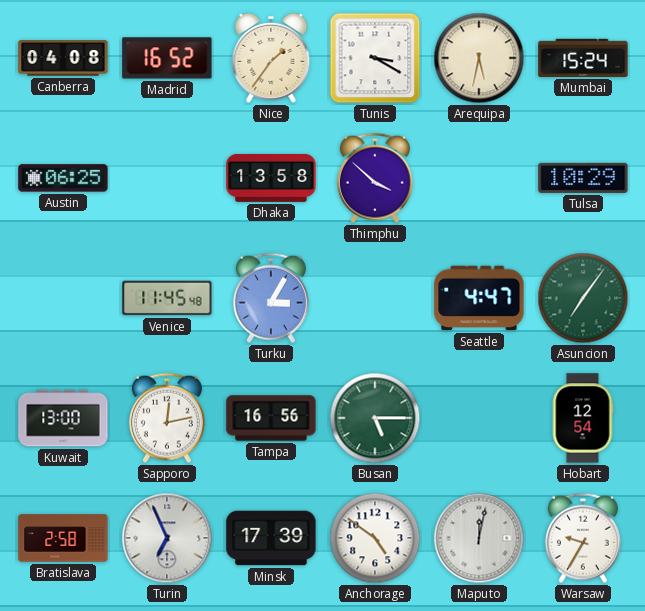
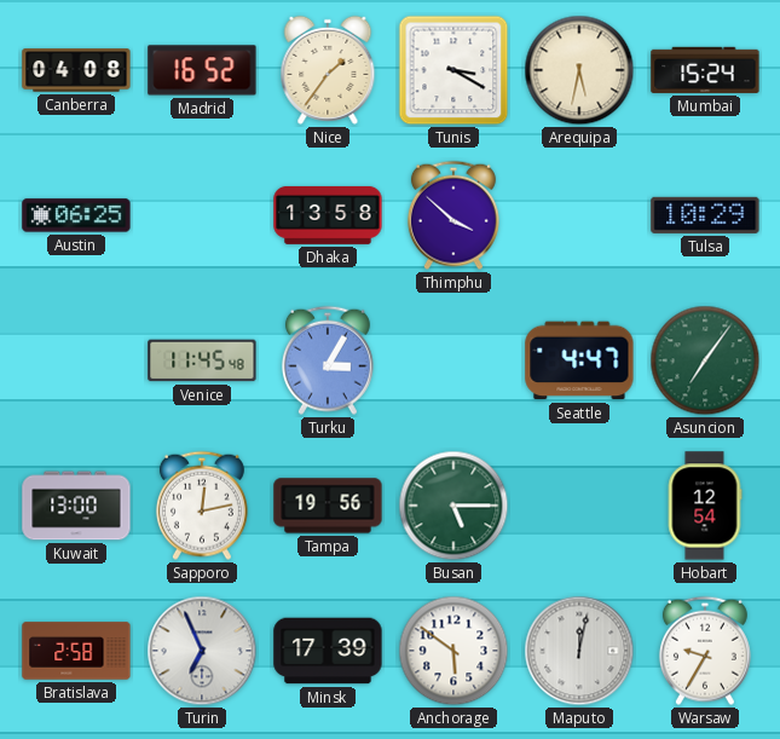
Tampa: 16:56 -> 19:56
Anchorage: 4:51 -> 5:51
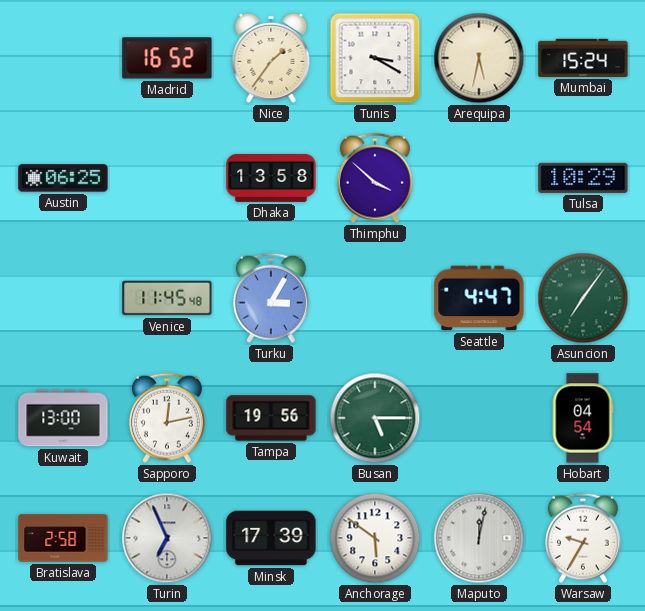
Canberra: 04:08 -> none
Hobart: 12:54 -> 04:54
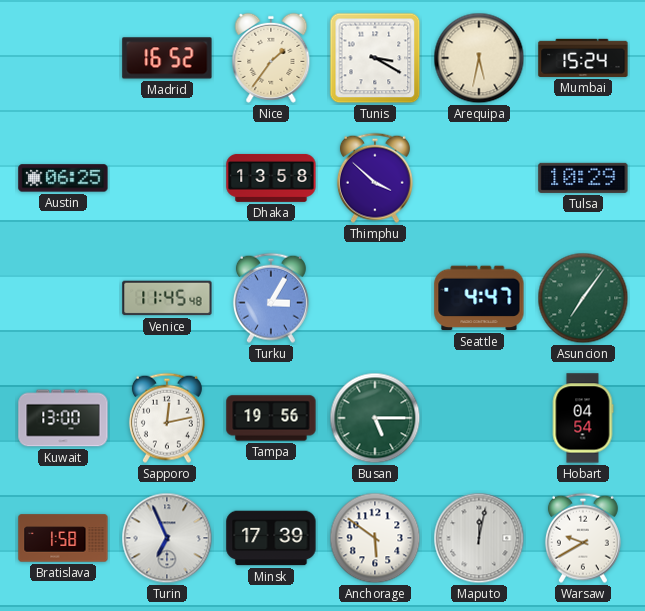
Bratislava: 2:58 -> 1:58
Warsaw: 9:35 -> 9:40
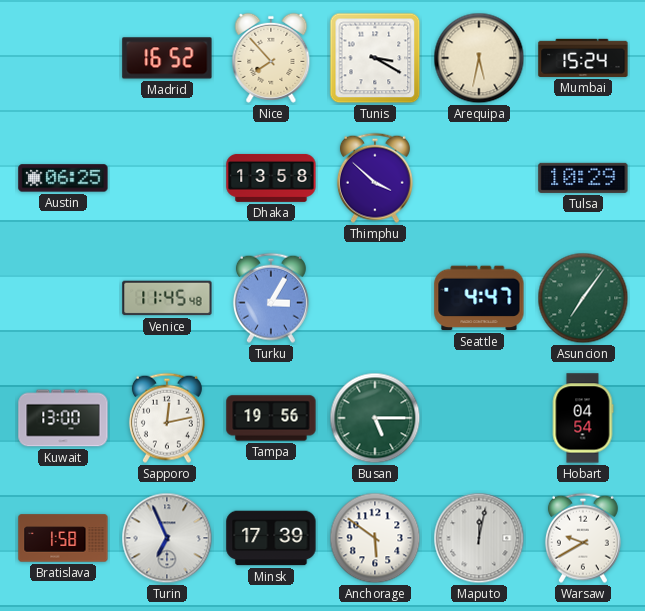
Nice: 1:36 -> 7:53
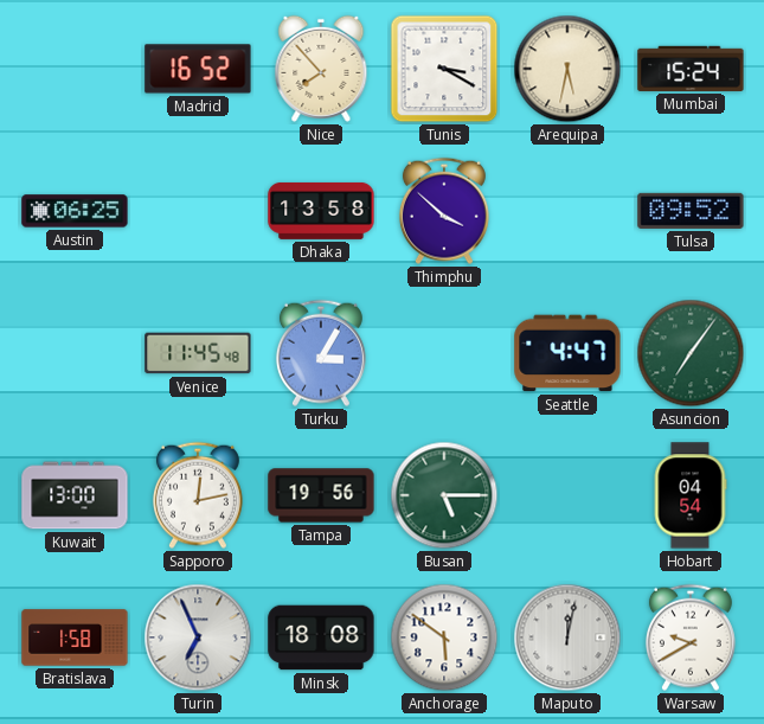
Tulsa: 10:29 -> 09:52
Minsk: 17:39 -> 18:08
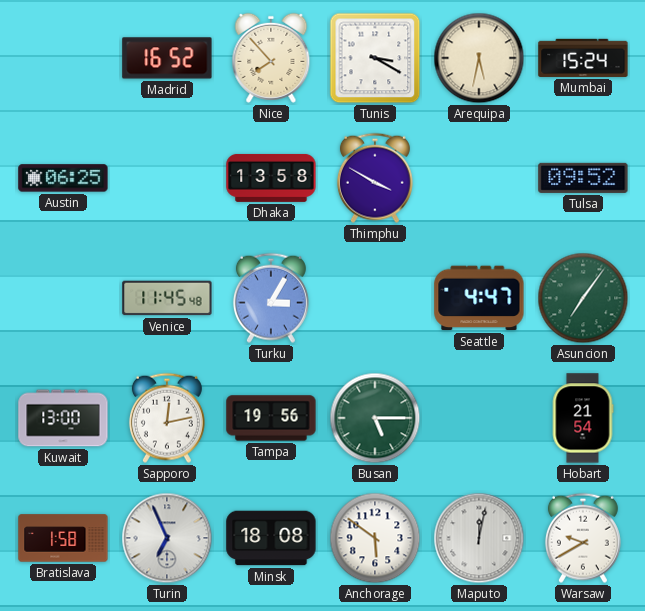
Thimphu: 3:52 -> 3:50
Hobart: 04:54 -> 21:54
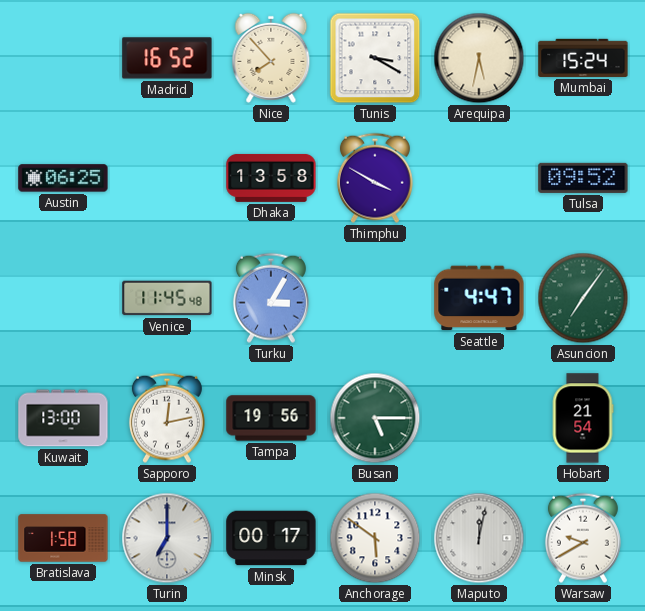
Turin: 6:56 -> 7:00
Minsk: 18:08 -> 00:17
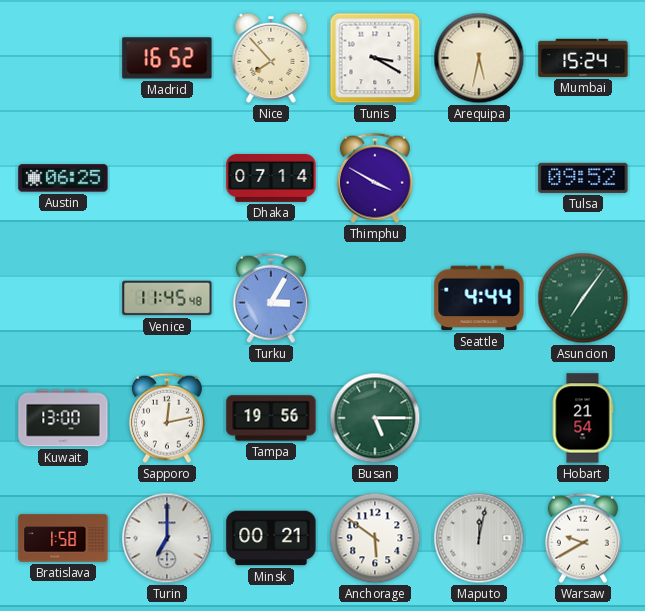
Dhaka: 13:58 -> 07:14
Seattle: 4:47 -> 4:44
Minsk: 00:17 -> 00:21
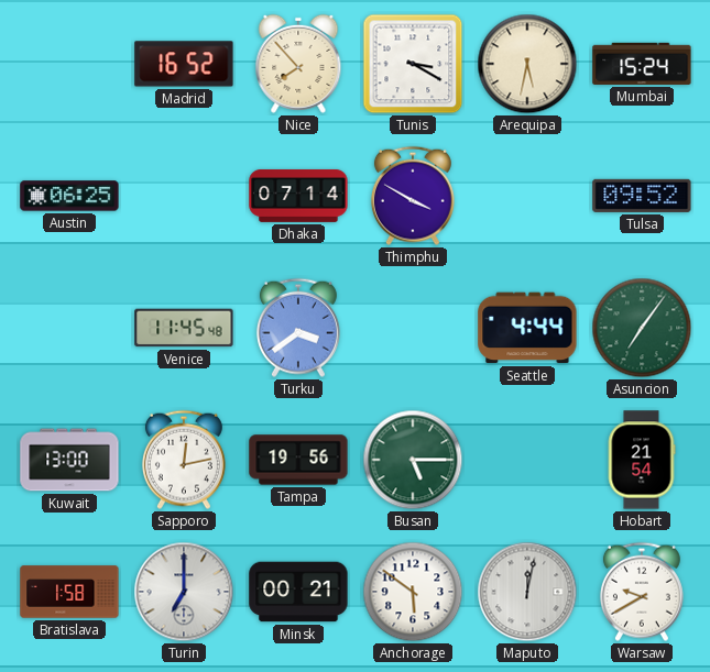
Turku: 3:05 -> 3:39
